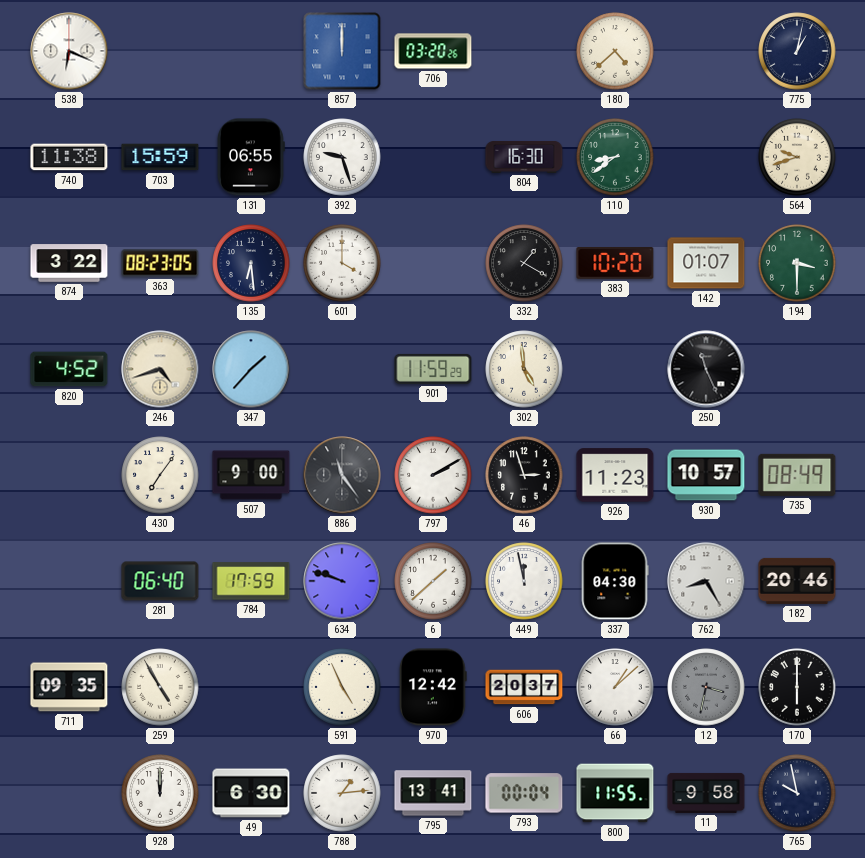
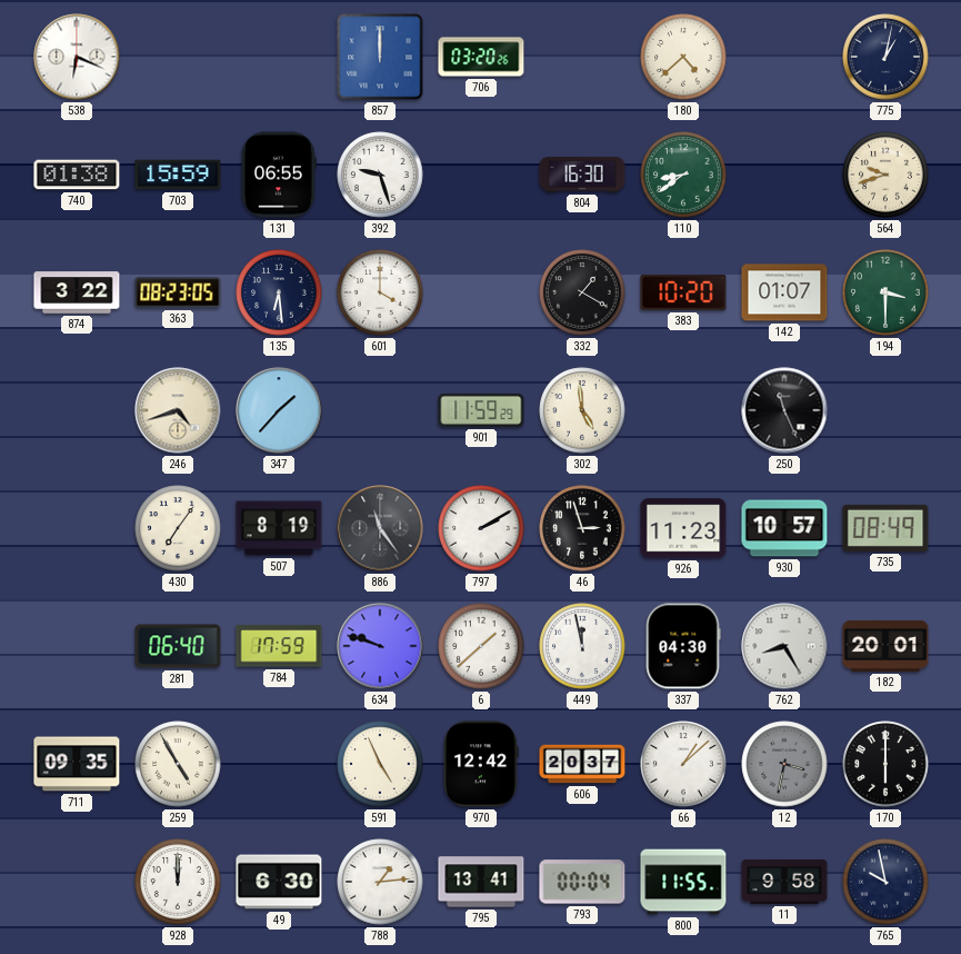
740: 11:38 -> 01:38
820: 4:52 -> none
507: 9:00 -> 8:19
182: 20:46 -> 20:01
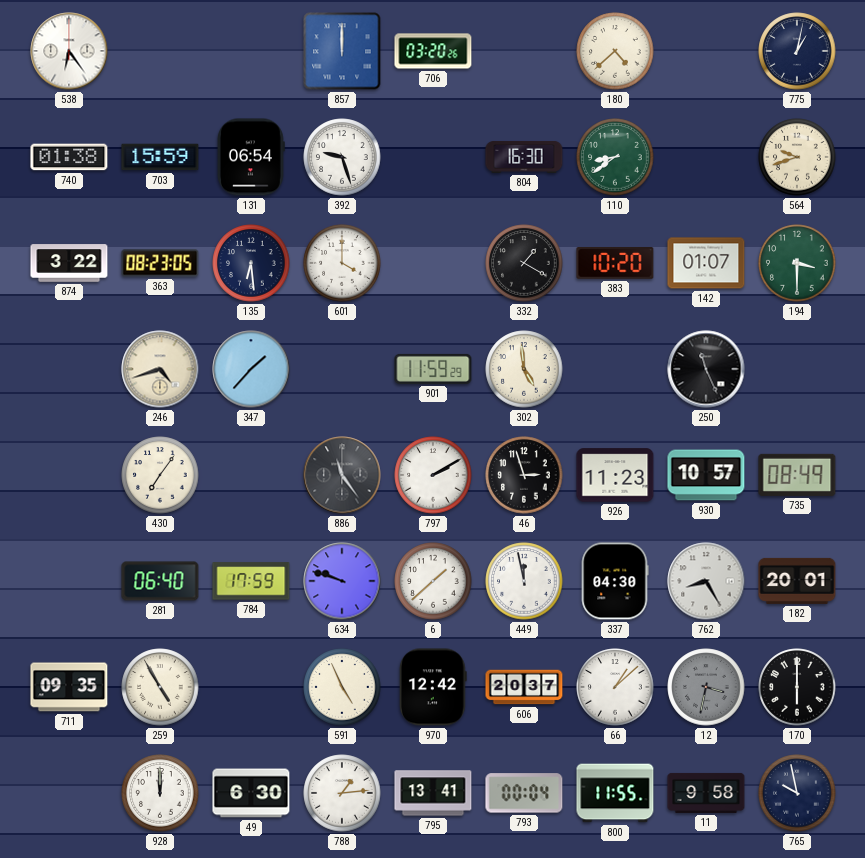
538: 6:19 -> 6:24
131: 06:55 -> 06:54
507: 8:19 -> none
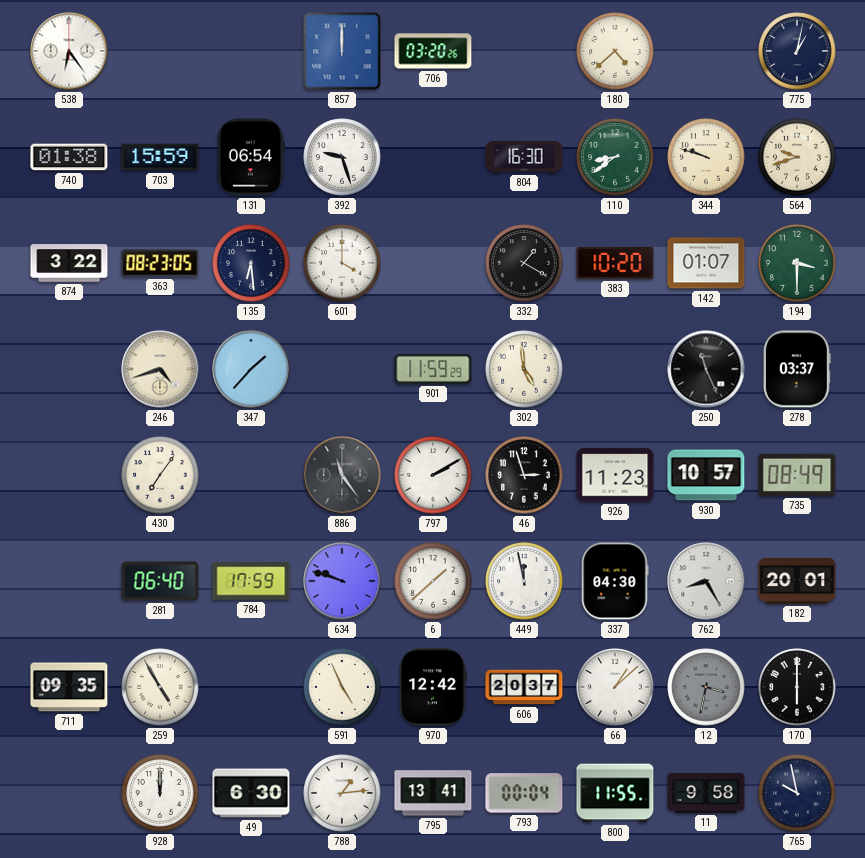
344: none -> 9:48
278: none -> 03:37
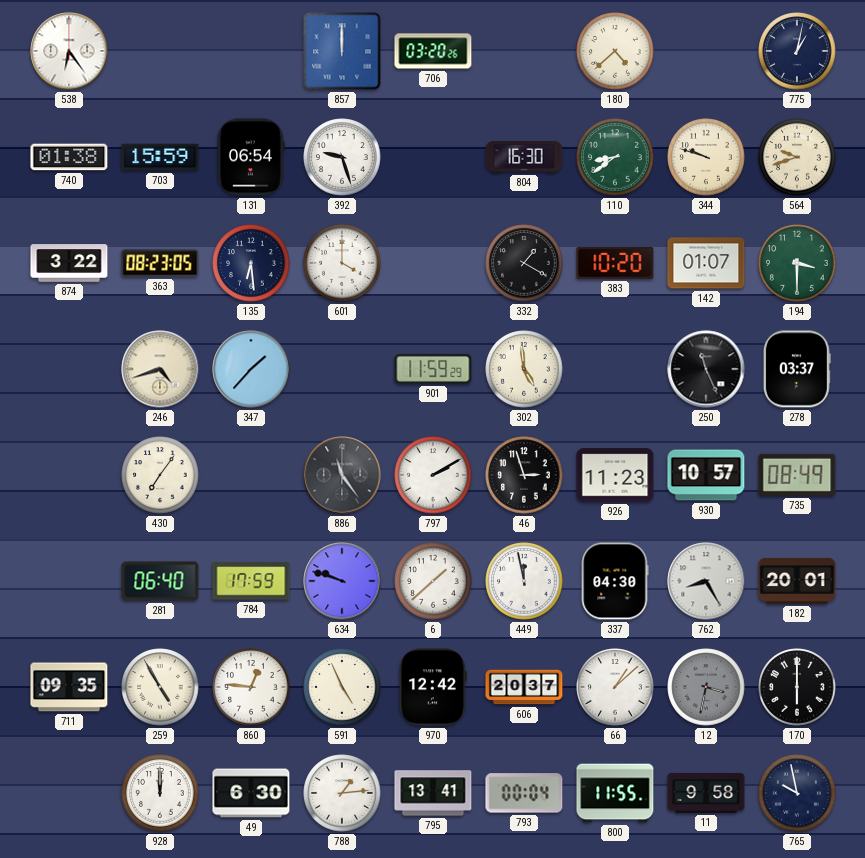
860: none -> 12:46
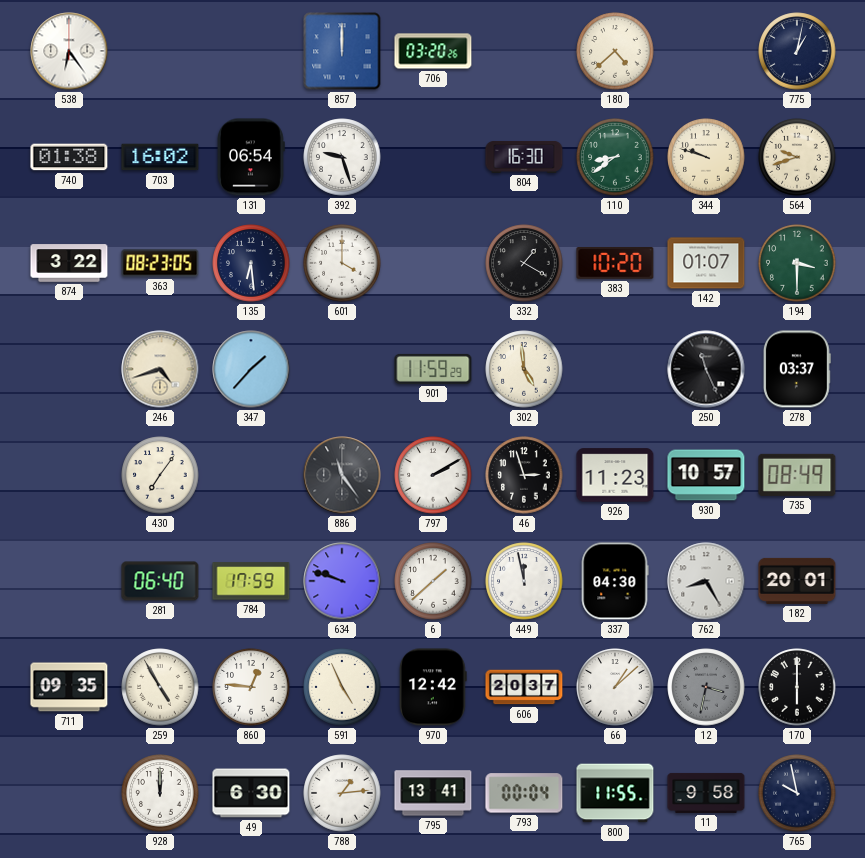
703: 15:59 -> 16:02
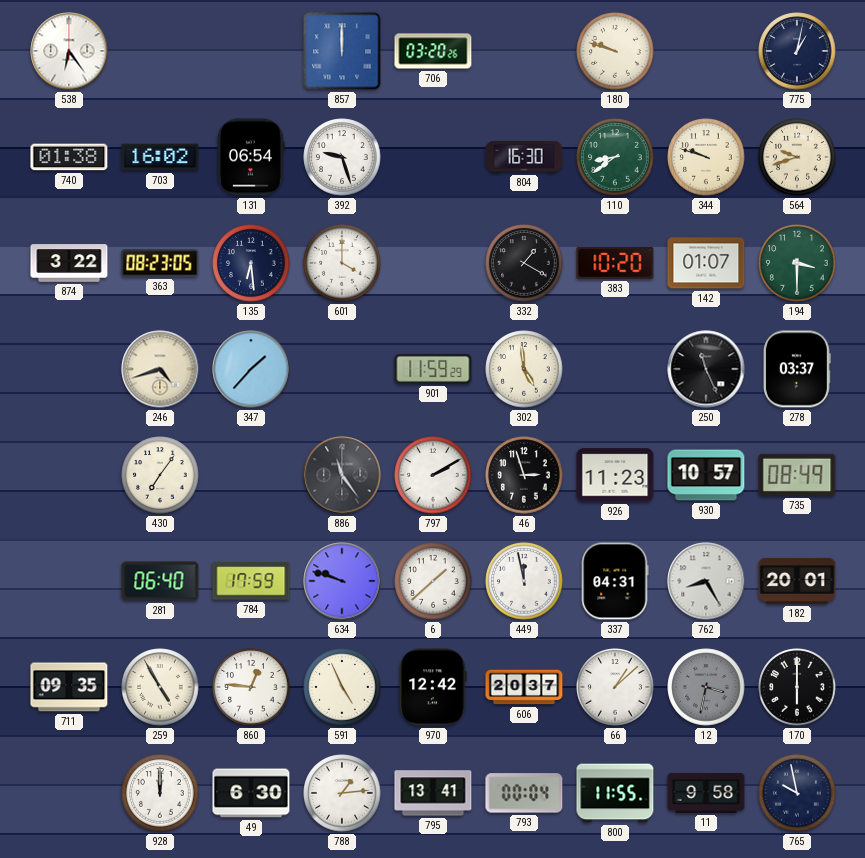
180: 4:38 -> 9:48
337: 04:30 -> 04:31
